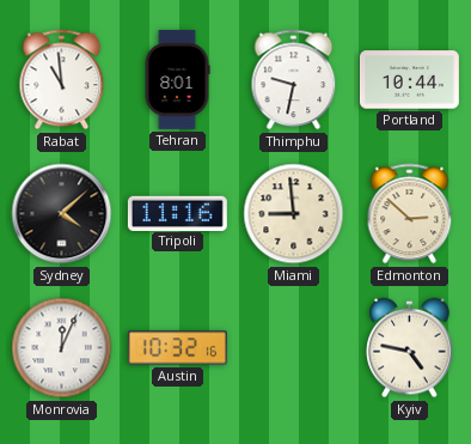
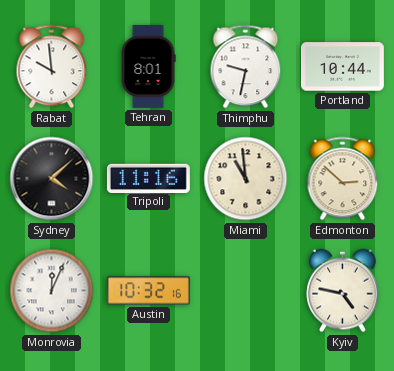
Rabat: 10:59 -> 9:59
Miami: 8:59 -> 10:59
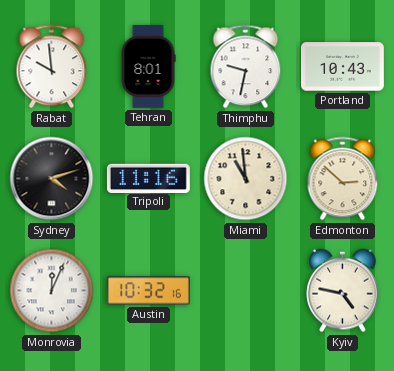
Portland: 10:44 -> 10:43
Sydney: 4:08 -> 4:12
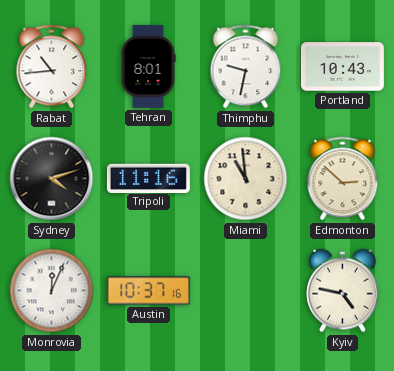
Rabat: 9:59 -> 10:44
Austin: 10:32 -> 10:37
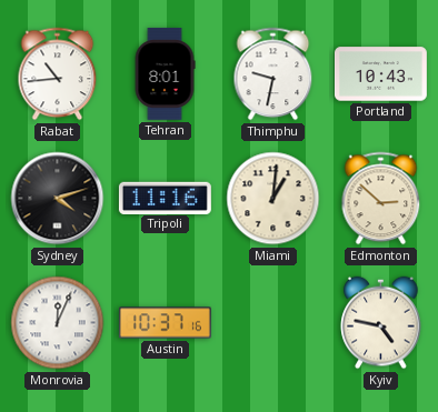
Miami: 10:59 -> 1:01
